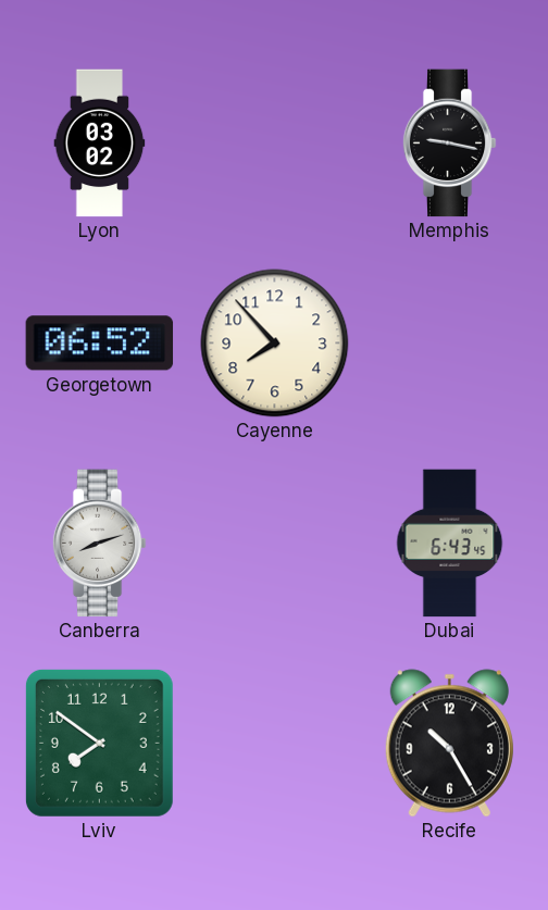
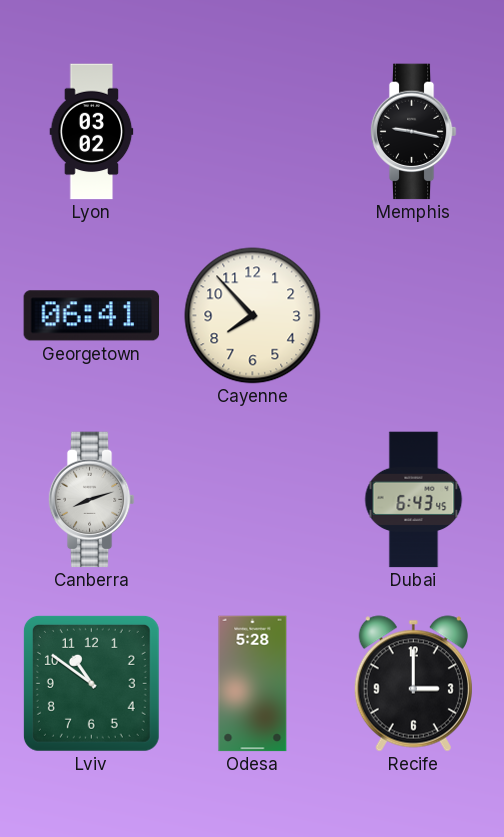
Georgetown: 06:52 -> 06:41
Lviv: 7:51 -> 10:51
Odesa: none -> 5:28
Recife: 10:25 -> 3:00
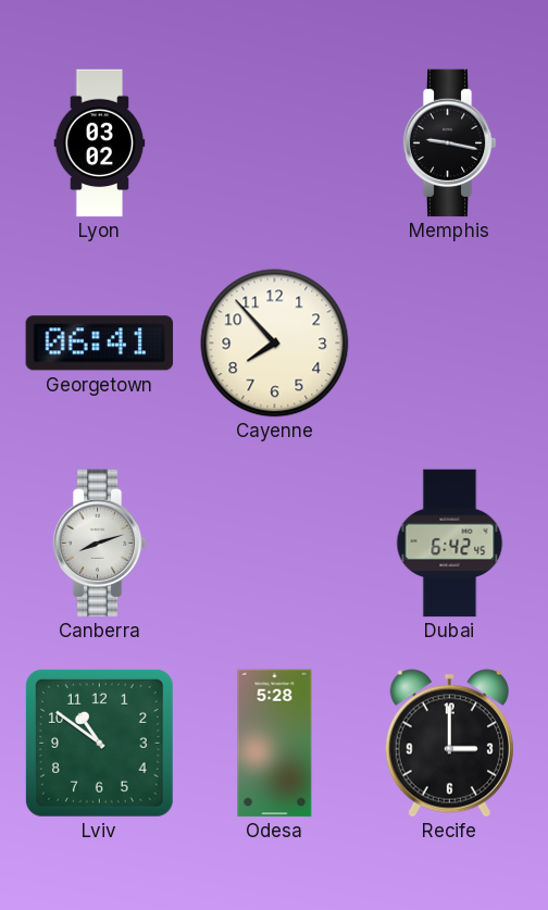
Dubai: 6:43 -> 6:42
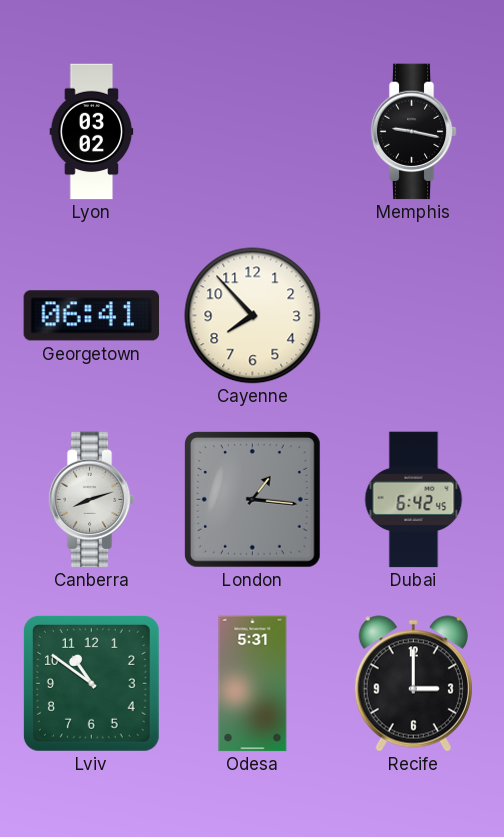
London: none -> 1:16
Odesa: 5:28 -> 5:31
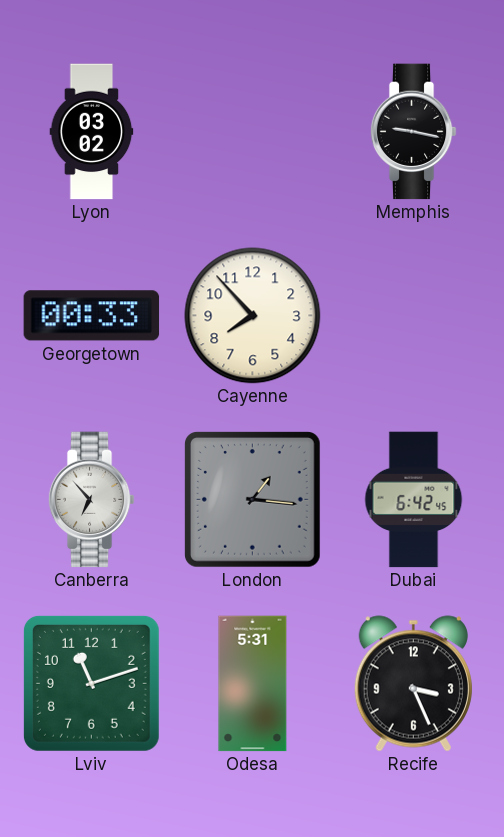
Georgetown: 06:41 -> 00:33
Canberra: 8:12 -> 6:53
Lviv: 10:51 -> 11:12
Recife: 3:00 -> 3:26
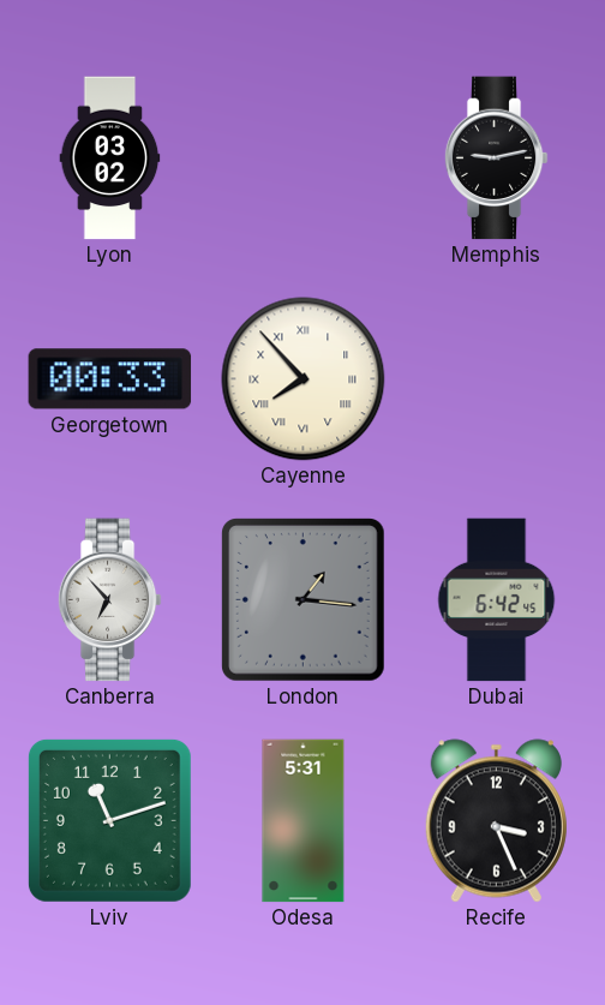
Memphis: 9:17 -> 9:13
Cayenne numerals: Arabic -> Roman
